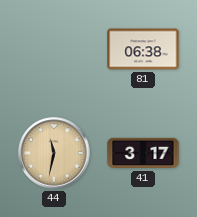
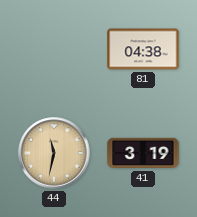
81: 06:38 -> 04:38
41: 3:17 -> 3:19
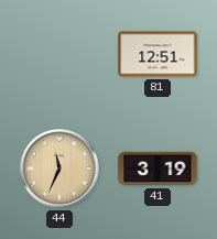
81: 04:38 -> 12:51
44: 11:32 -> 11:34
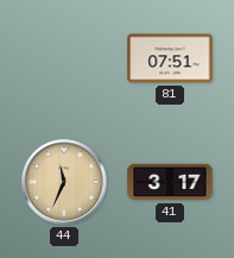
81: 12:51 -> 07:51
41: 3:19 -> 3:17
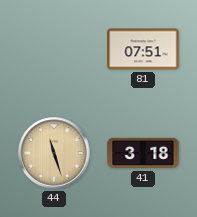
44: 11:34 -> 11:27
41: 3:17 -> 3:18
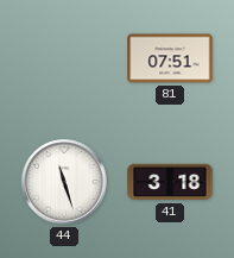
44 dial: champagne -> white
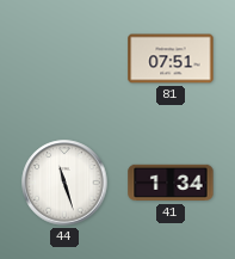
41: 3:18 -> 1:34
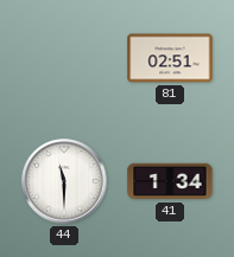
81: 07:51 -> 02:51
44: 11:27 -> 11:30
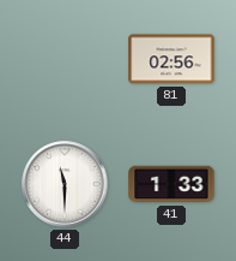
81: 02:51 -> 02:56
41: 1:34 -> 1:33
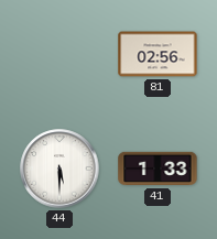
44: 11:30 -> 5:30
